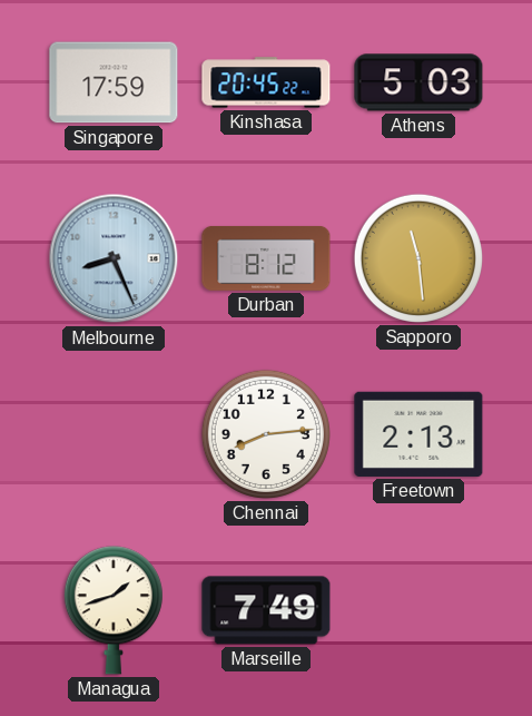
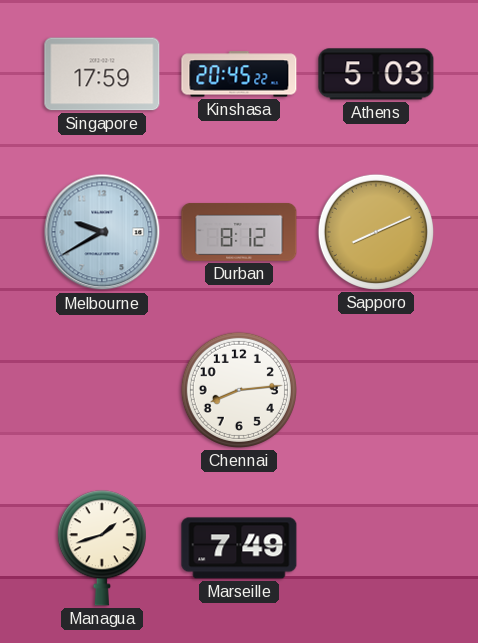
Melbourne: 8:26 -> 9:40
Sapporo: 11:29 -> 8:11
Freetown: 2:13 -> none
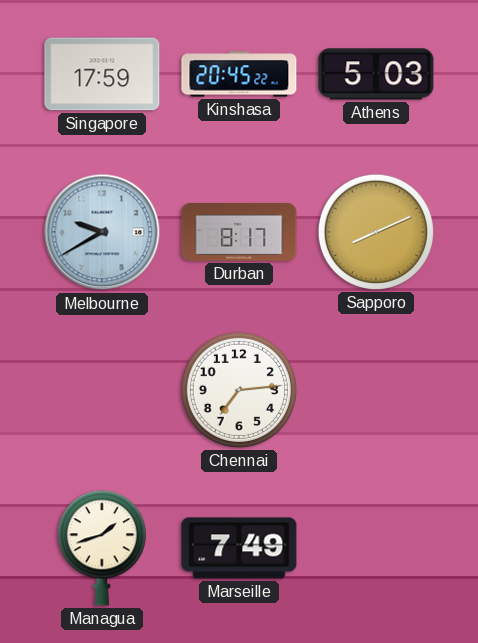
Durban: 8:12 -> 8:17
Chennai: 8:14 -> 7:14
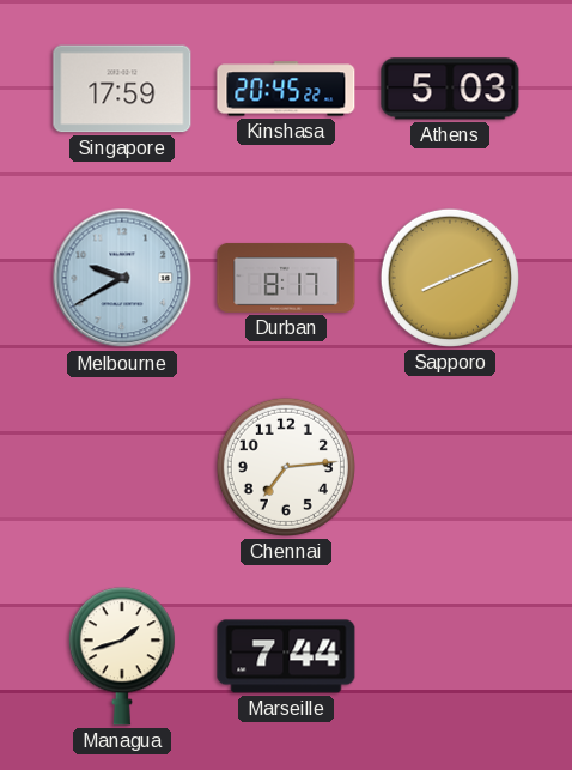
Marseille: 7:49 -> 7:44
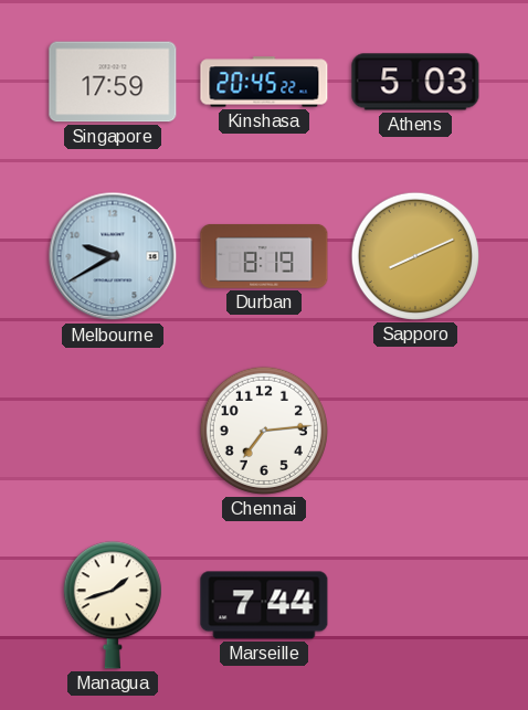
Durban: 8:17 -> 8:19
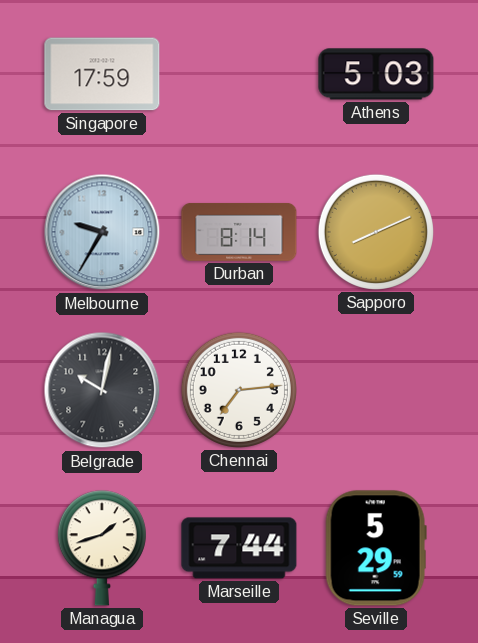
Kinshasa: 20:45 -> none
Melbourne: 9:40 -> 9:35
Durban: 8:19 -> 8:14
Belgrade: none -> 10:02
Seville: none -> 5:29
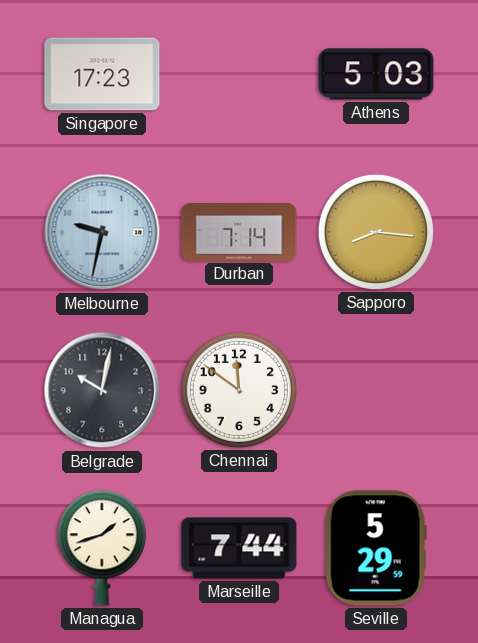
Singapore: 17:59 -> 17:23
Melbourne: 9:35 -> 9:32
Durban: 8:14 -> 7:14
Sapporo: 8:11 -> 8:16
Chennai: 7:14 -> 11:51
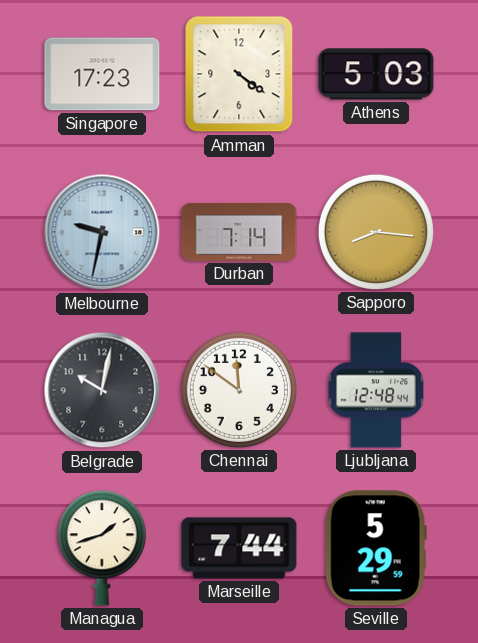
Amman: none -> 4:21
Ljubljana: none -> 12:48
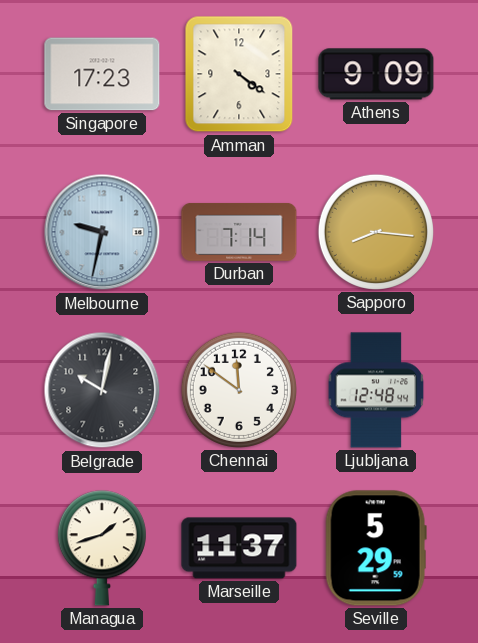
Athens: 5:03 -> 9:09
Marseille: 7:44 -> 11:37
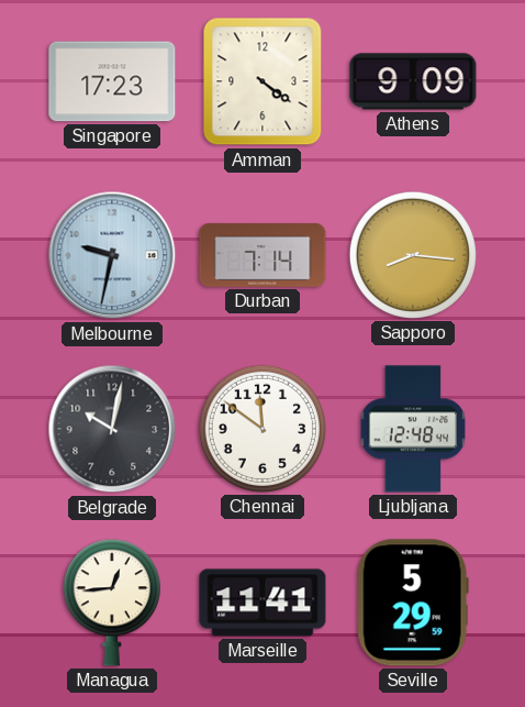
Managua: 1:42 -> 12:44
Marseille: 11:37 -> 11:41
